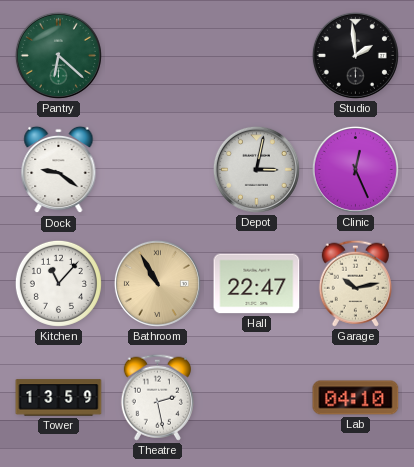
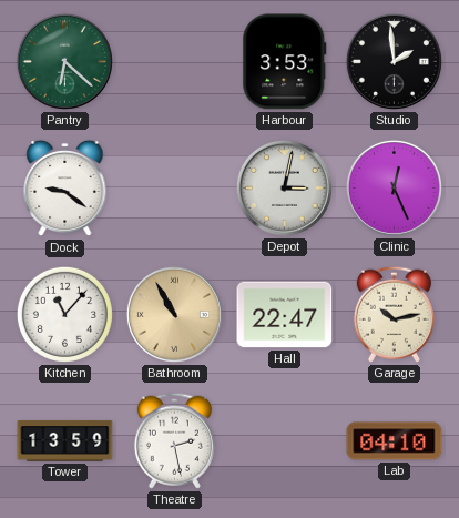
Harbour: none -> 3:53
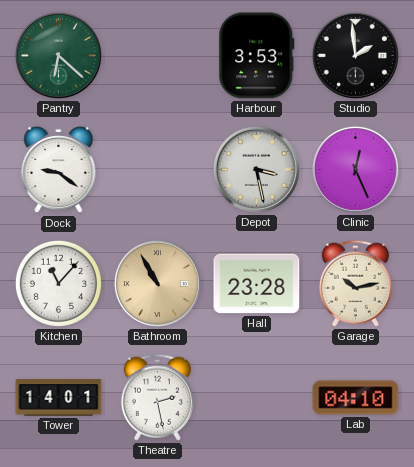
Depot: 3:02 -> 3:28
Hall: 22:47 -> 23:28
Tower: 13:59 -> 14:01
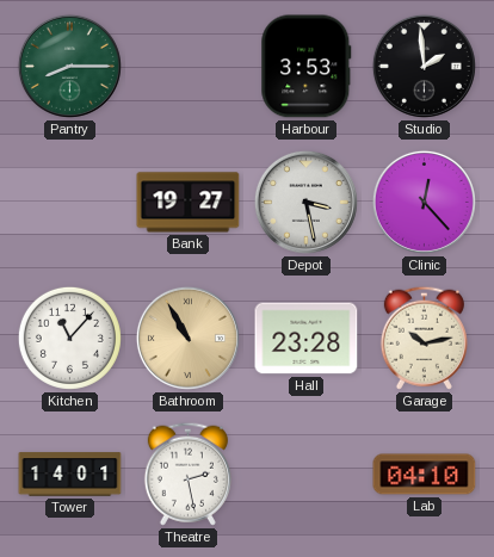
Pantry: 6:22 -> 8:15
Dock: 9:21 -> none
Bank: none -> 19:27
Clinic: 12:26 -> 12:23
